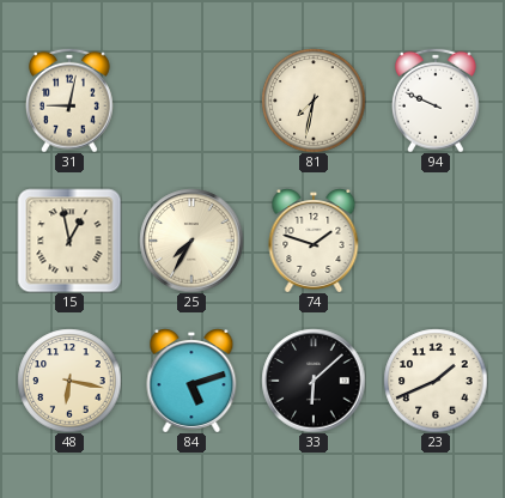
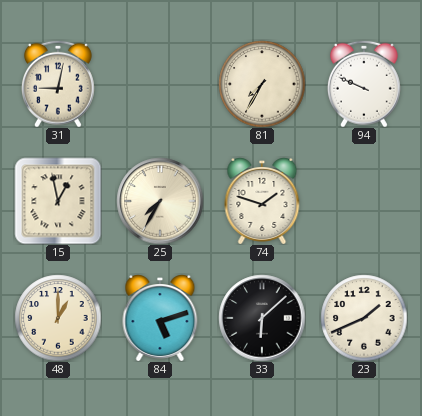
81: 7:32 -> 7:35
48: 6:17 -> 1:00
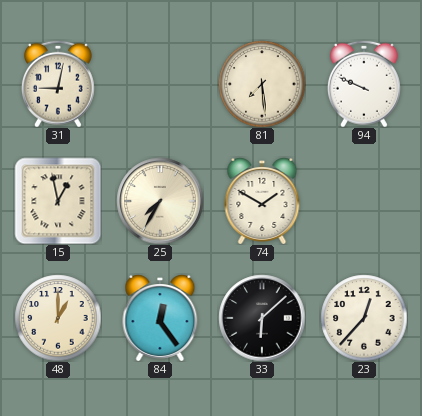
81: 7:35 -> 7:29
74: 1:48 -> 1:50
84: 5:12 -> 12:24
23: 1:41 -> 12:37
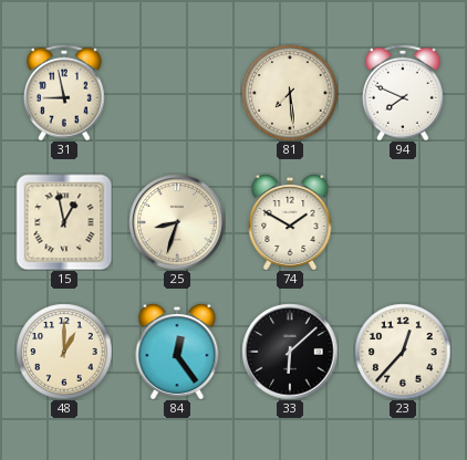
31: 9:02 -> 8:58
94: 9:49 -> 7:49
25: 7:35 -> 8:33
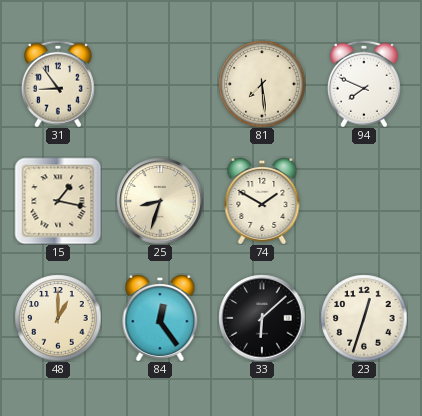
31: 8:58 -> 8:54
15: 12:58 -> 1:17
23: 12:37 -> 12:33
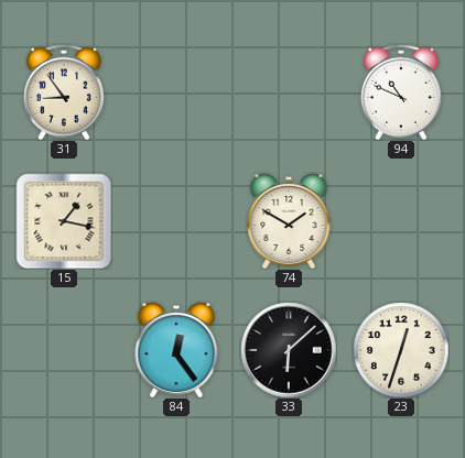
81: 7:29 -> none
94: 7:49 -> 10:49
25: 8:33 -> none
48: 1:00 -> none
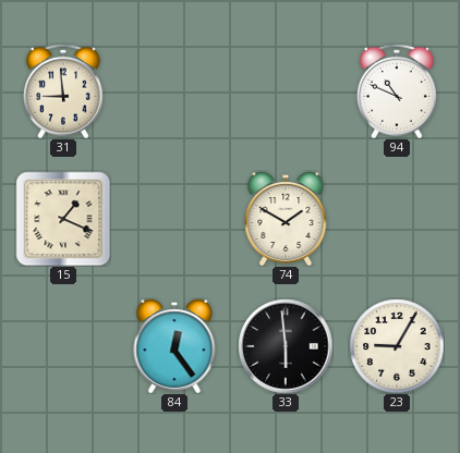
31: 8:54 -> 8:59
15: 1:17 -> 1:19
33: 6:08 -> 5:59
23: 12:33 -> 9:05
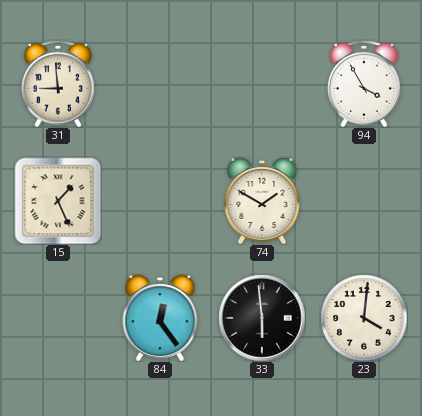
94: 10:49 -> 3:55
15: 1:19 -> 1:26
23: 9:05 -> 4:01
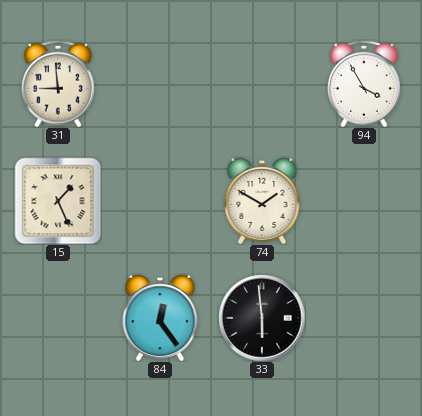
23: 4:01 -> none
